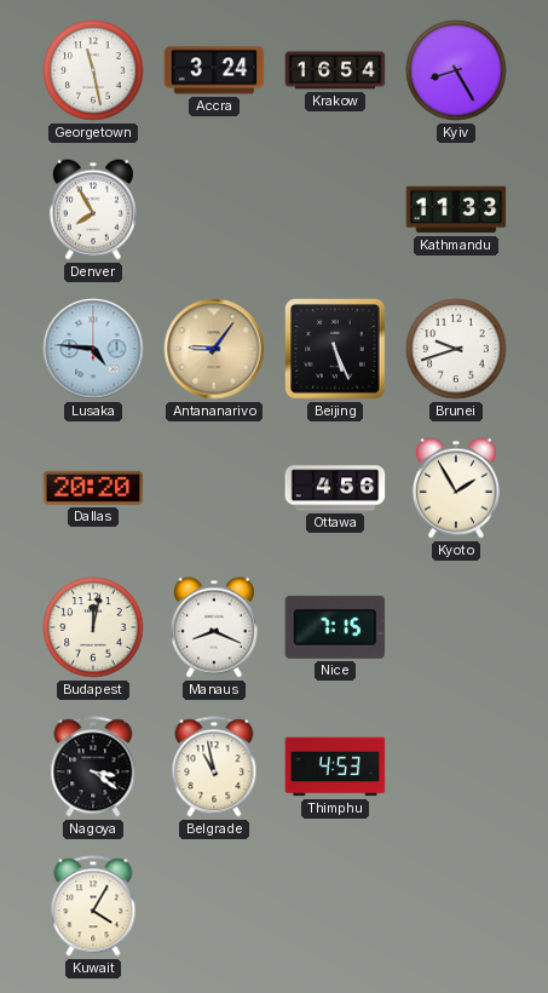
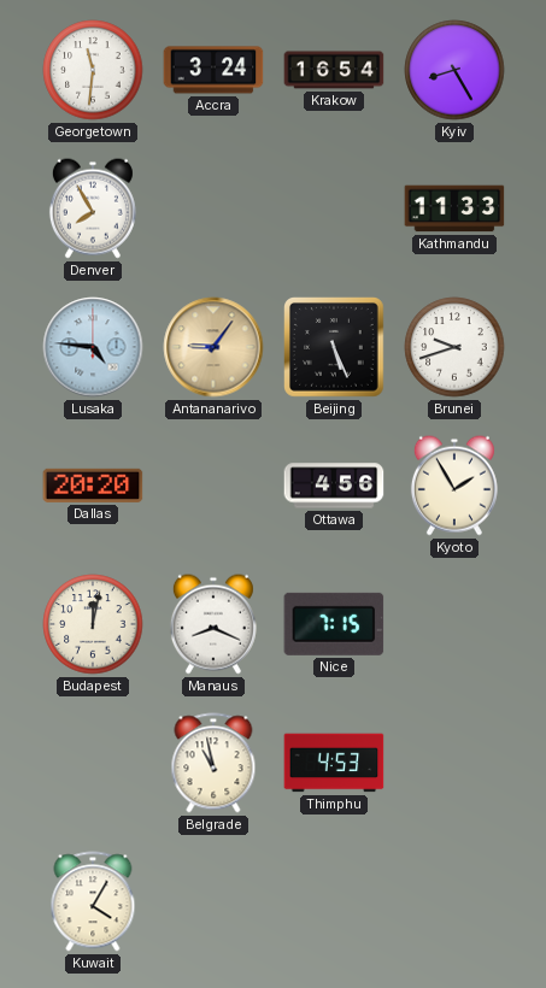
Georgetown: 11:28 -> 11:31
Nagoya: 3:21 -> none
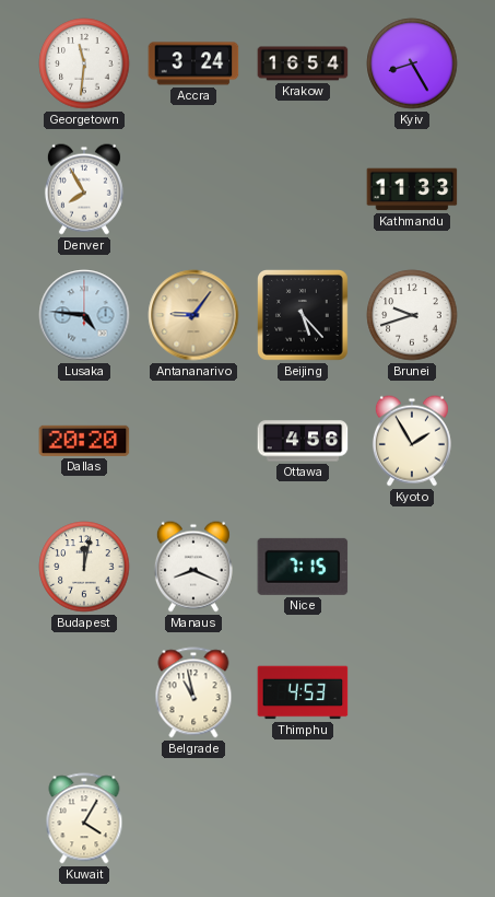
Beijing: 5:26 -> 5:23
